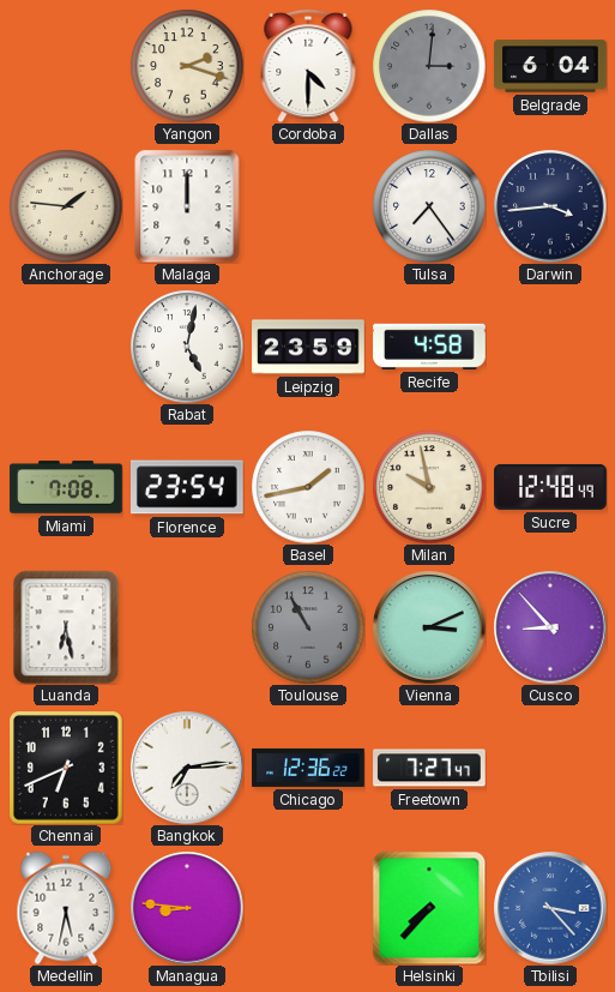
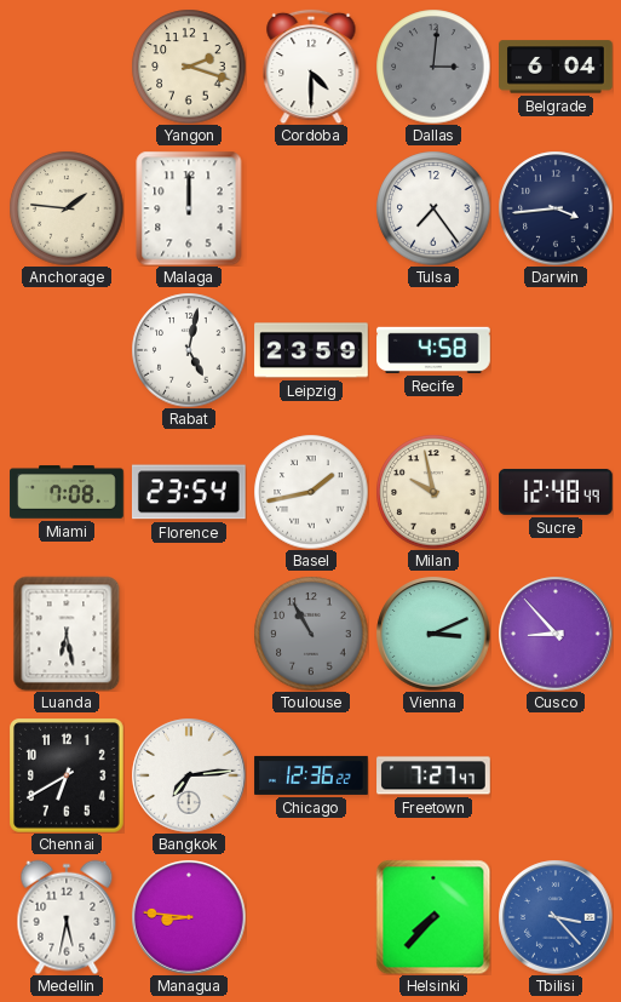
Chennai: 6:41 -> 6:40
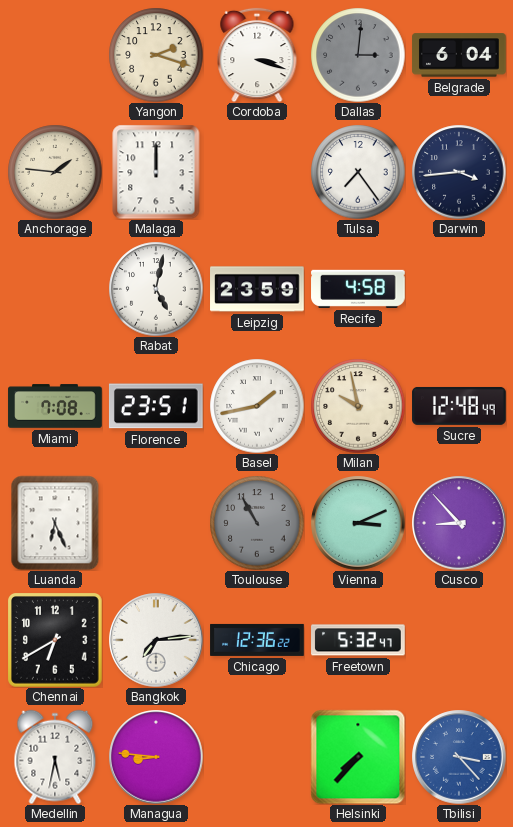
Cordoba: 4:30 -> 3:18
Florence: 23:54 -> 23:51
Luanda: 6:28 -> 6:26
Freetown: 7:27 -> 5:32
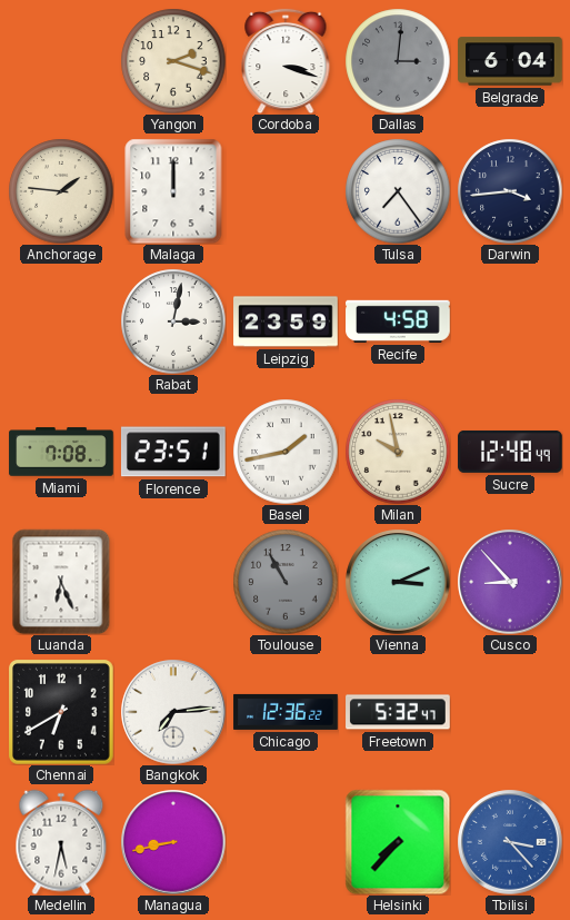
Rabat: 5:02 -> 3:02
Managua: 8:46 -> 8:43
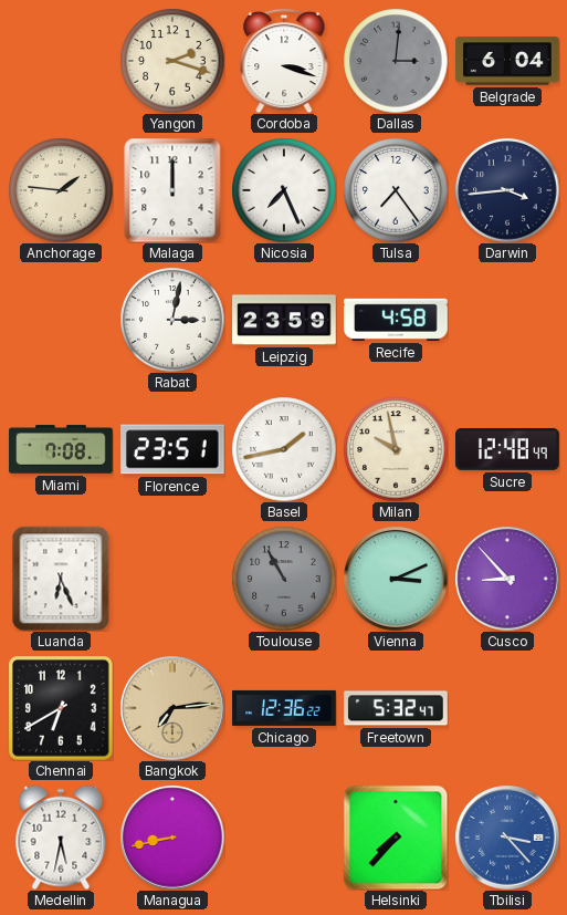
Nicosia: none -> 7:26
Bangkok dial: white -> champagne
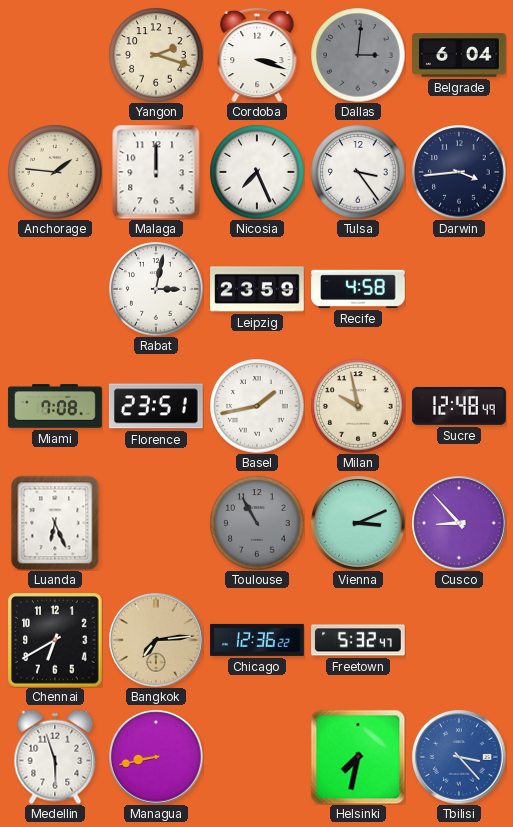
Tulsa: 7:24 -> 3:24
Medellin: 5:32 -> 5:57
Helsinki: 7:37 -> 7:32
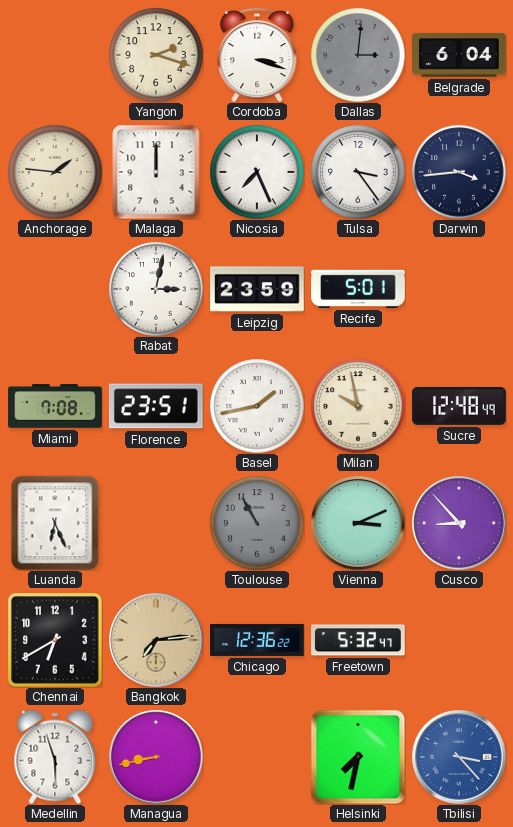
Recife: 4:58 -> 5:01
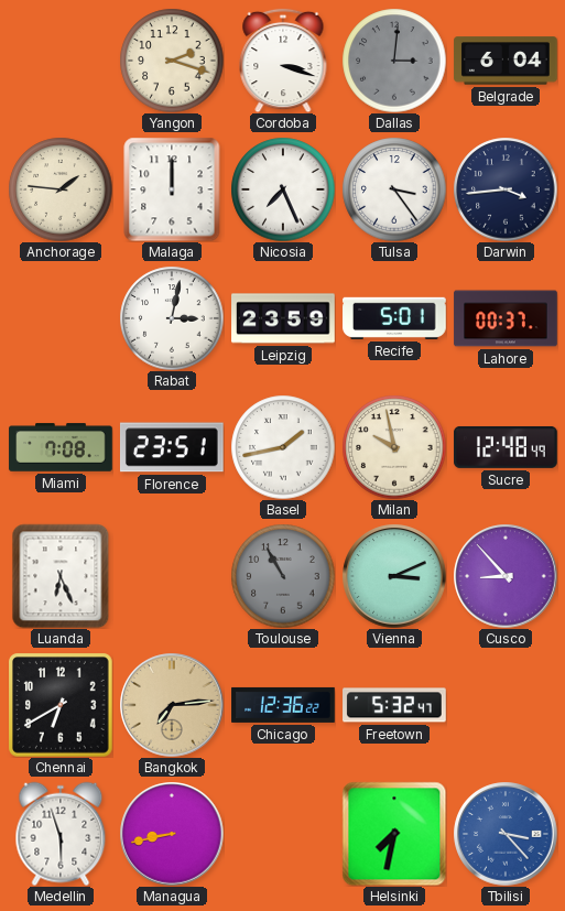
Lahore: none -> 00:37
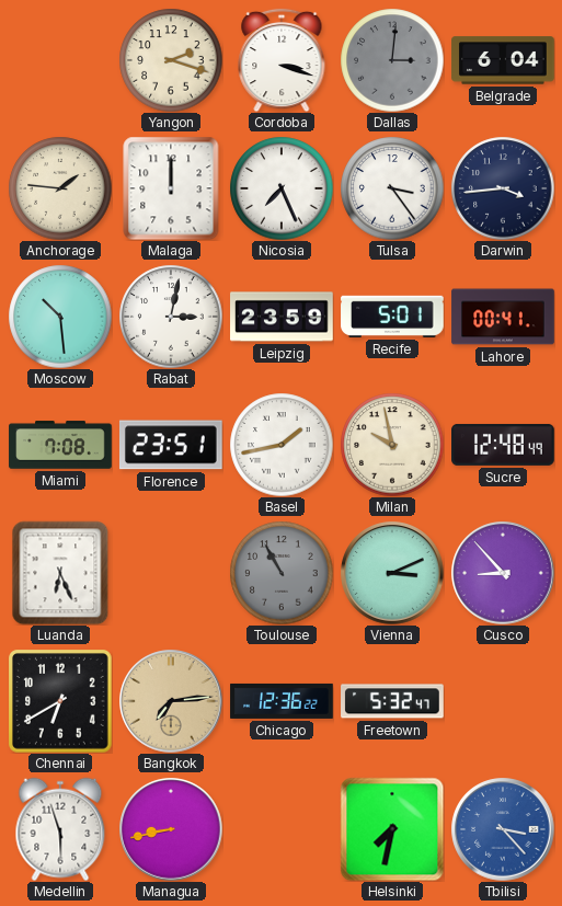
Moscow: none -> 10:29
Lahore: 00:37 -> 00:41
